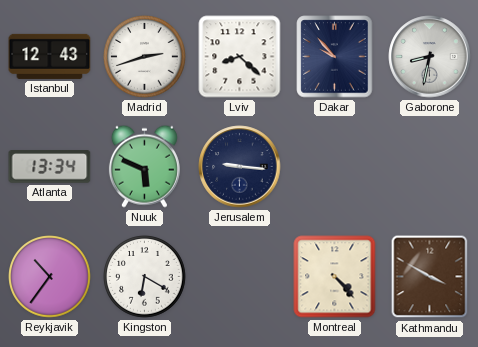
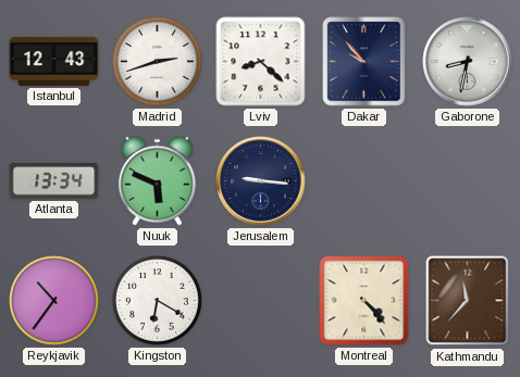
Kathmandu: 3:50 -> 11:37
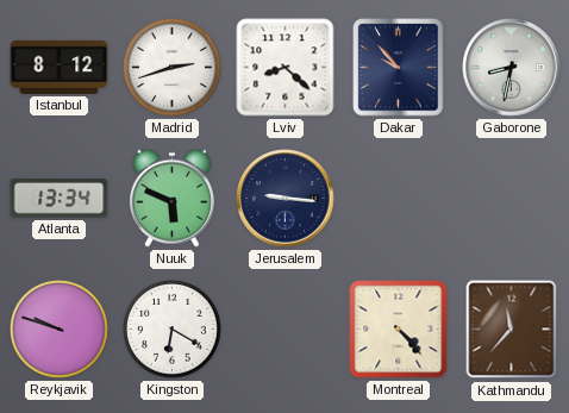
Istanbul: 12:43 -> 8:12
Reykjavik: 10:36 -> 9:48
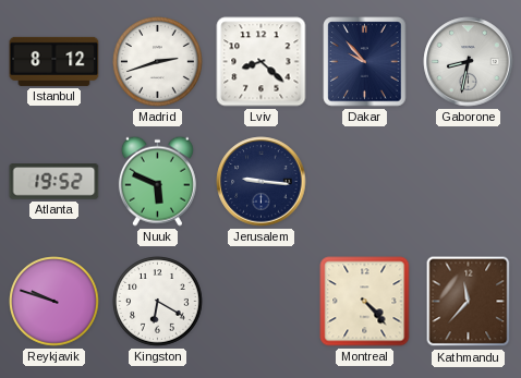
Atlanta: 13:34 -> 19:52
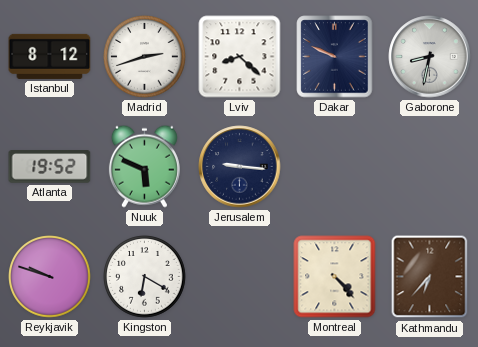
Dakar: 9:53 -> 9:49
Kathmandu: 11:37 -> 6:37
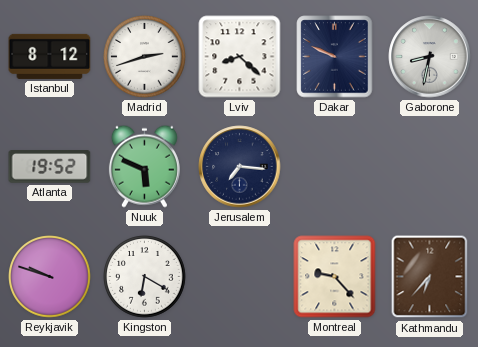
Jerusalem: 9:16 -> 7:16
Montreal: 4:23 -> 9:23
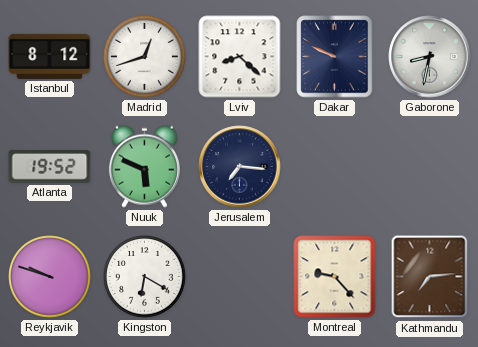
Madrid: 2:42 -> 12:42
Kathmandu: 6:37 -> 7:14
